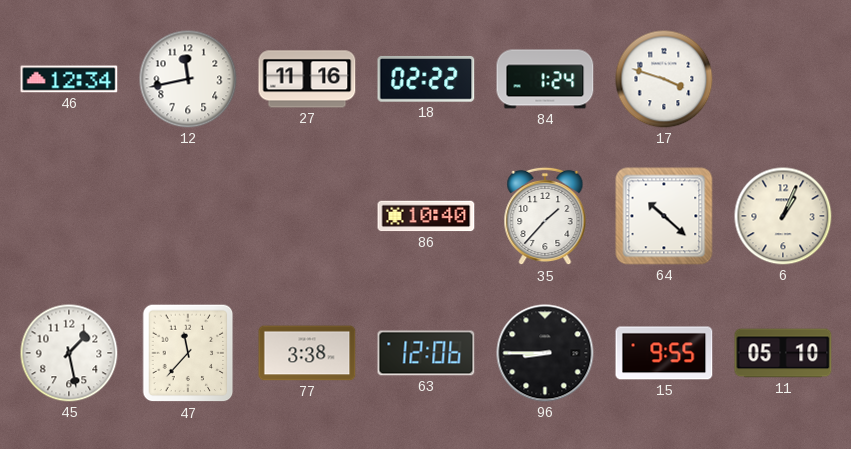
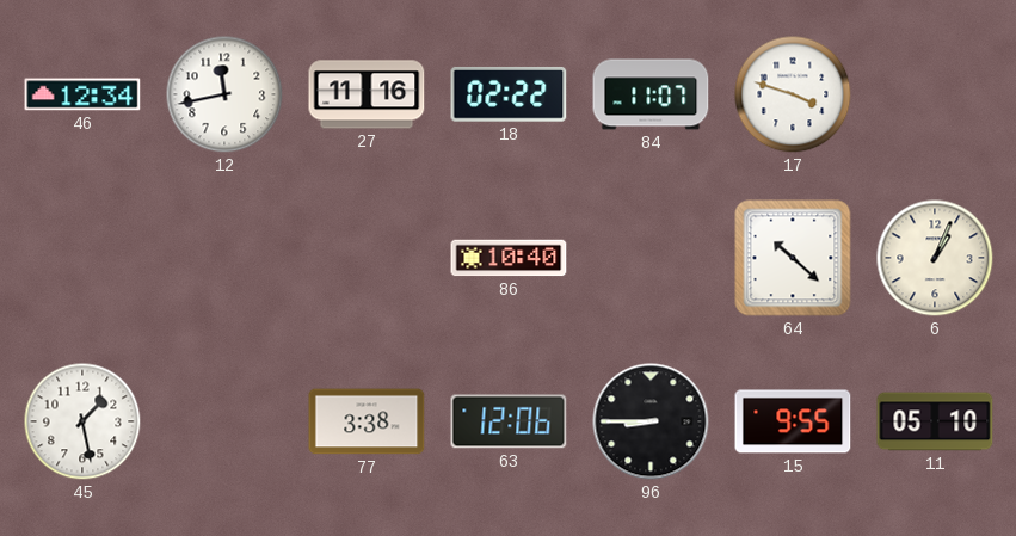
84: 1:24 -> 11:07
35: 1:37 -> none
47: 11:37 -> none
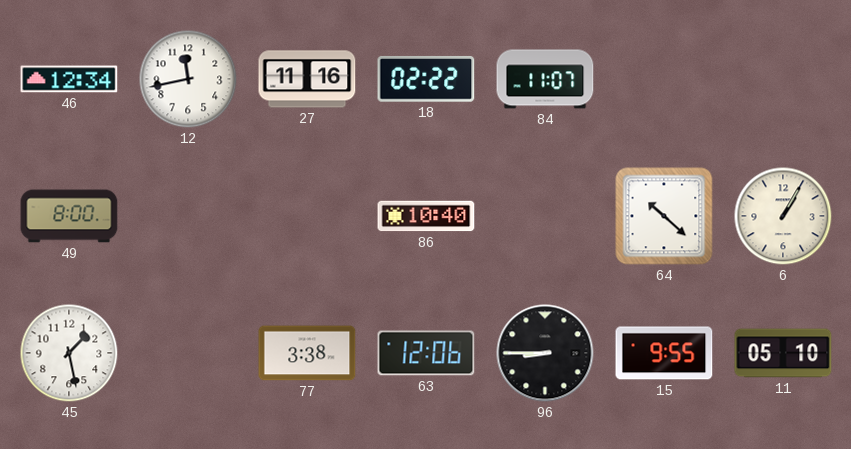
17: 3:48 -> none
49: none -> 8:00
6: 1:04 -> 1:05
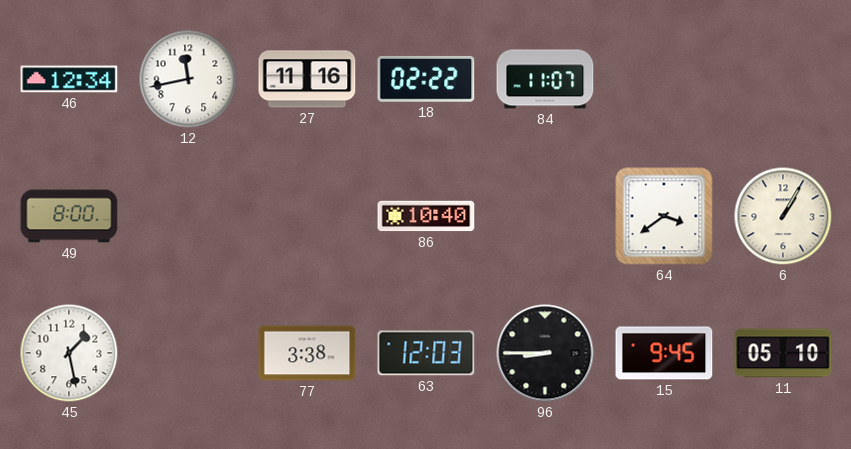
64: 10:22 -> 3:39
63: 12:06 -> 12:03
15: 9:55 -> 9:45
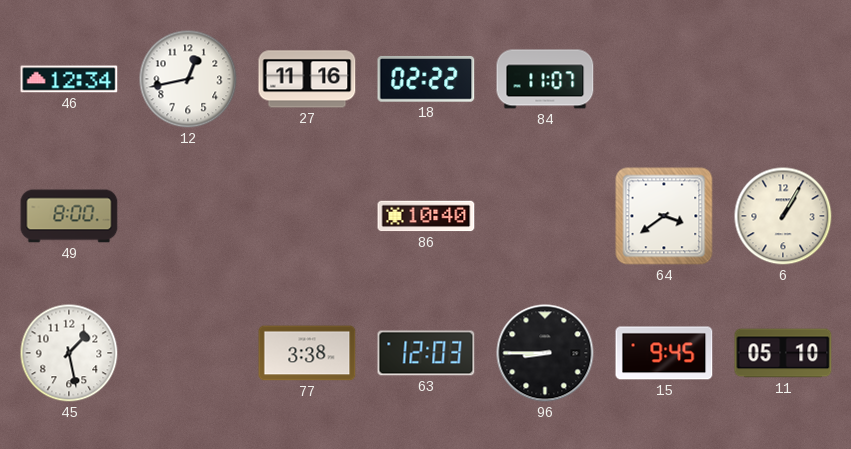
12: 11:43 -> 12:43
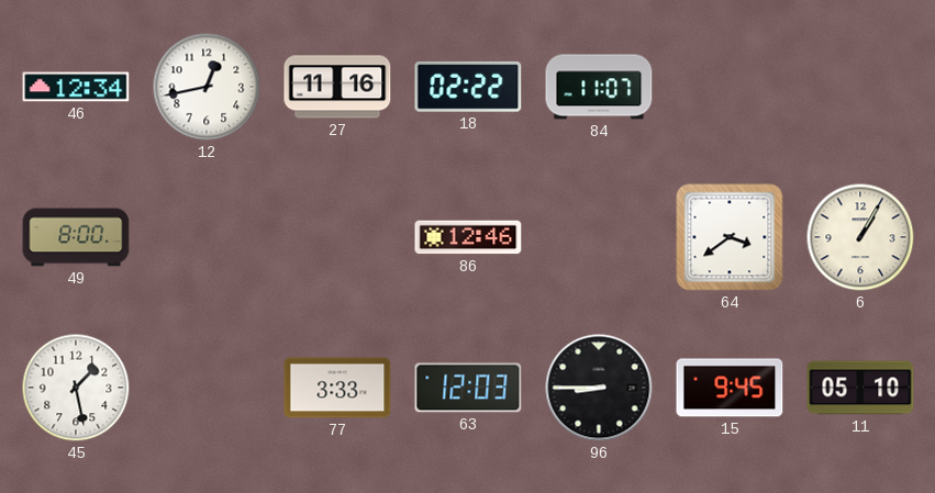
86: 10:40 -> 12:46
77: 3:38 -> 3:33
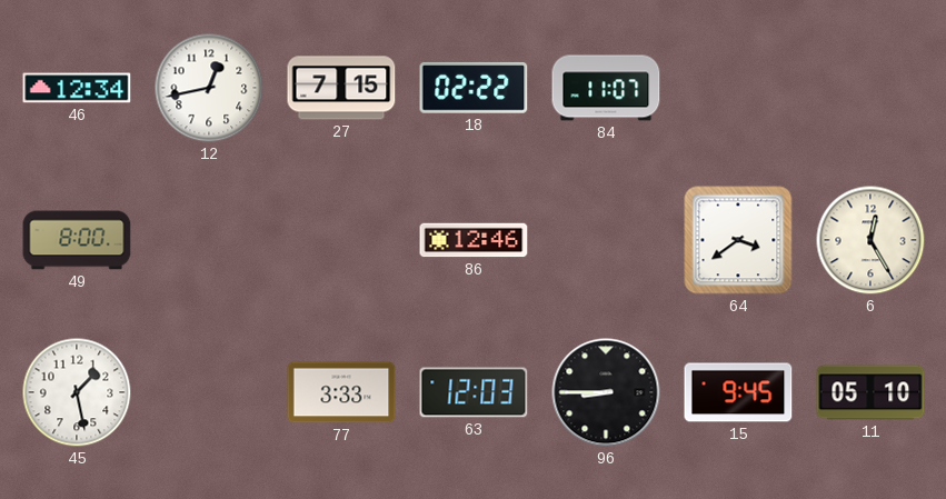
27: 11:16 -> 7:15
6: 1:05 -> 12:25
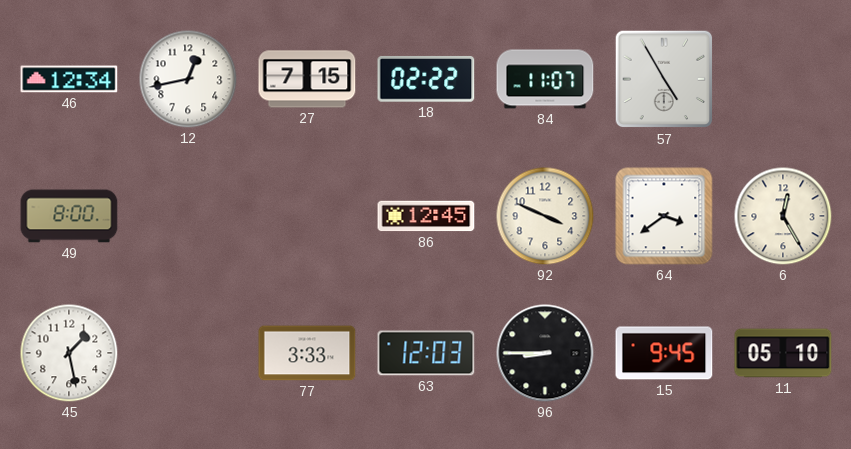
57: none -> 4:55
86: 12:46 -> 12:45
92: none -> 3:49
